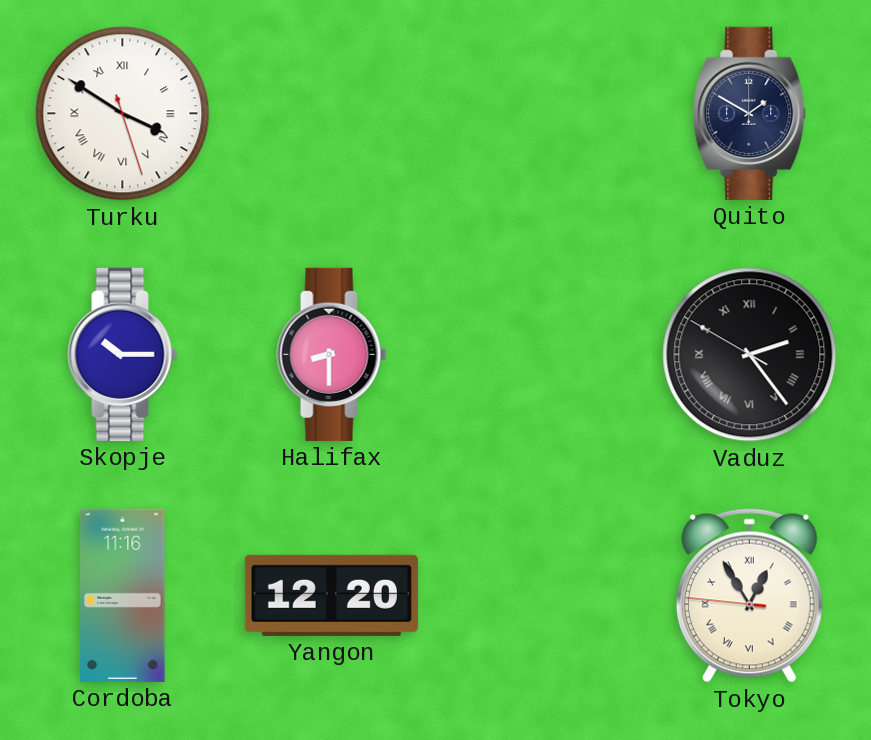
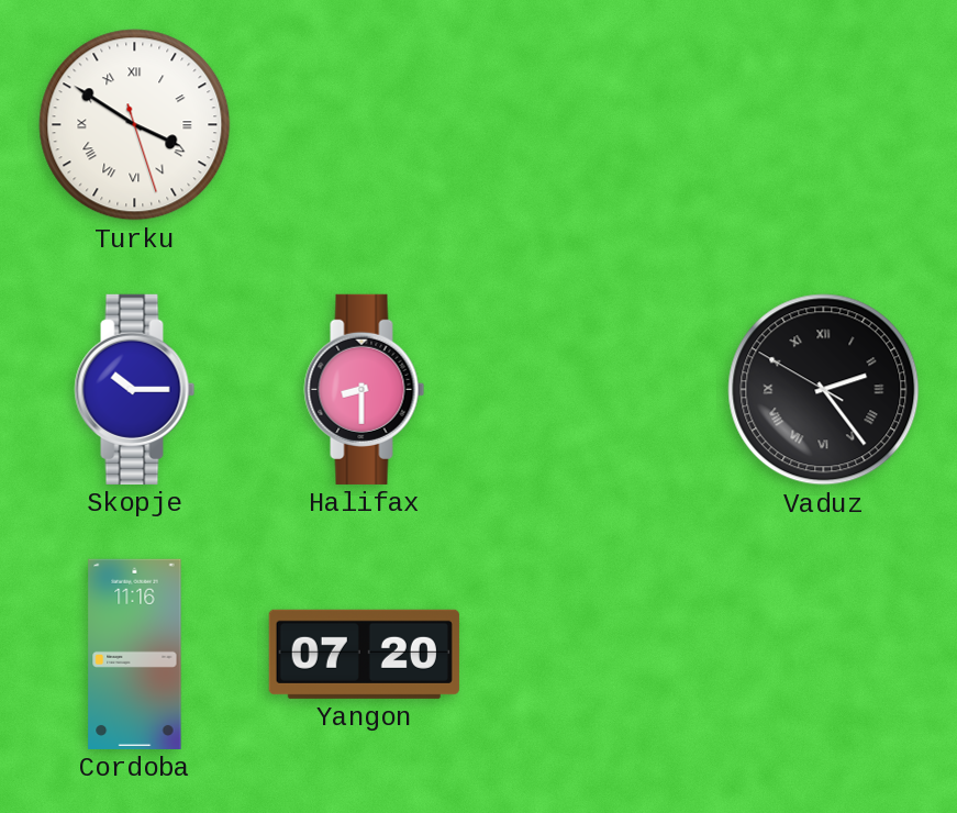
Quito: 1:50 -> none
Yangon: 12:20 -> 07:20
Tokyo: 12:54 -> none
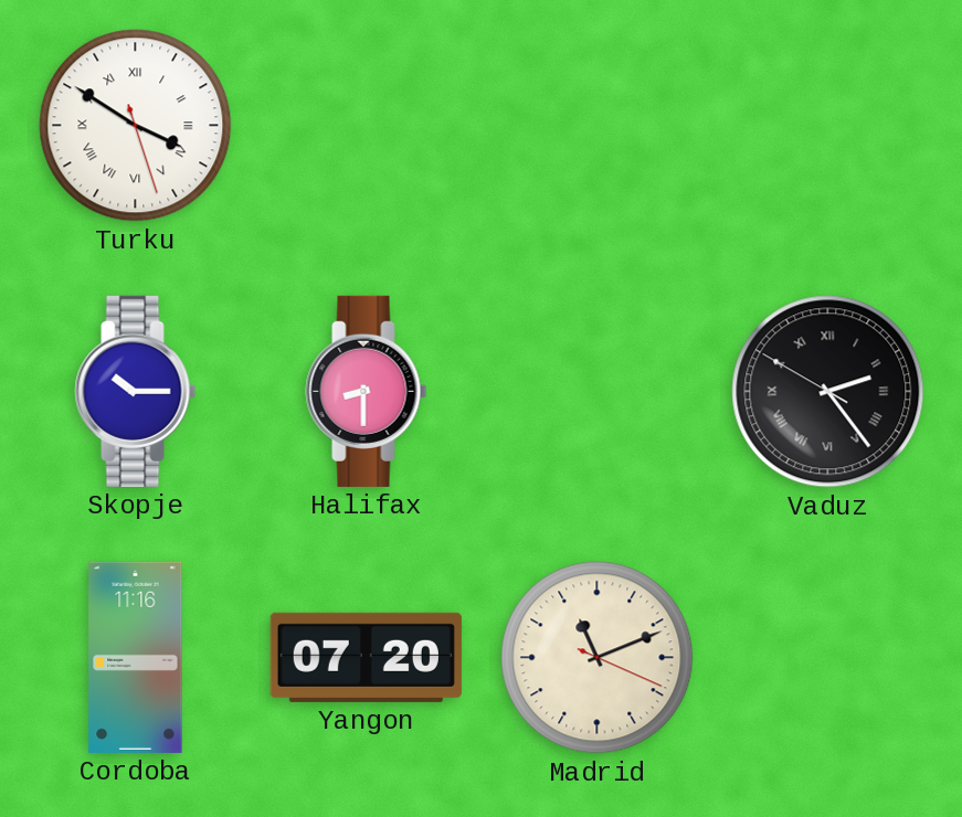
Madrid: none -> 11:11
